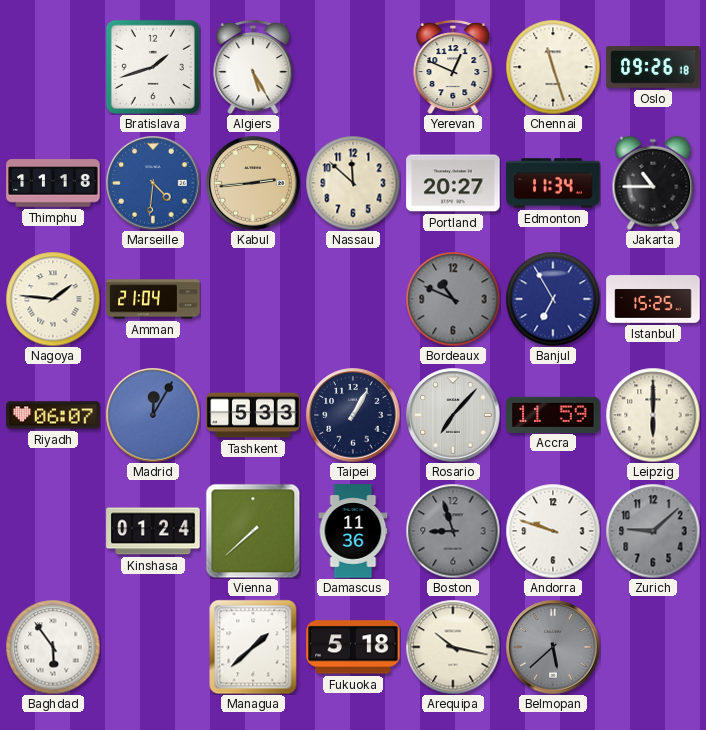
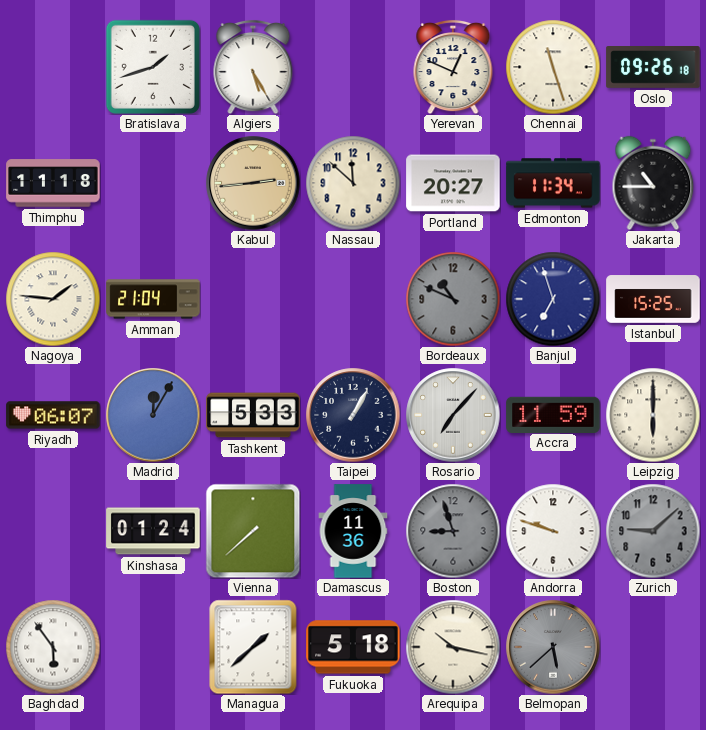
Marseille: 4:31 -> none
Banjul: 6:55 -> 6:57
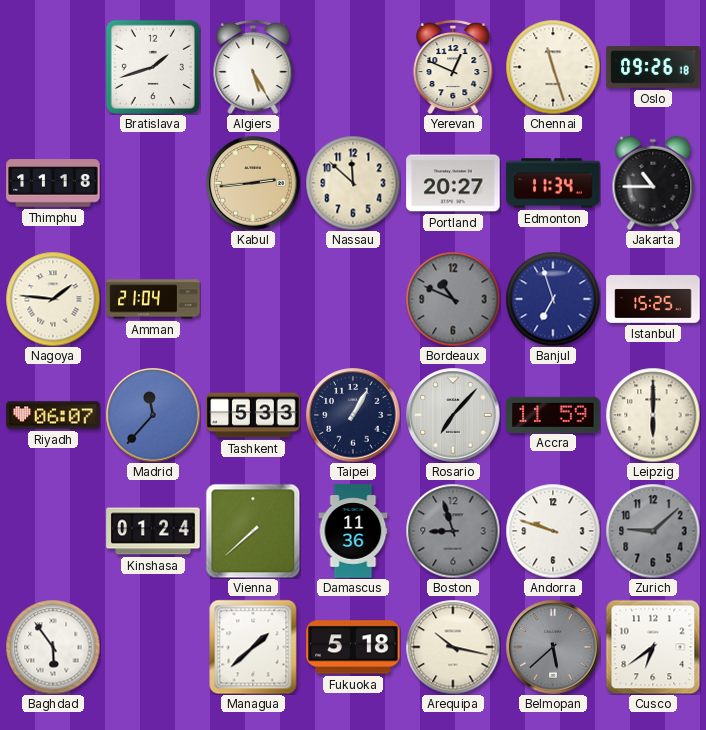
Madrid: 12:05 -> 11:37
Cusco: none -> 6:39
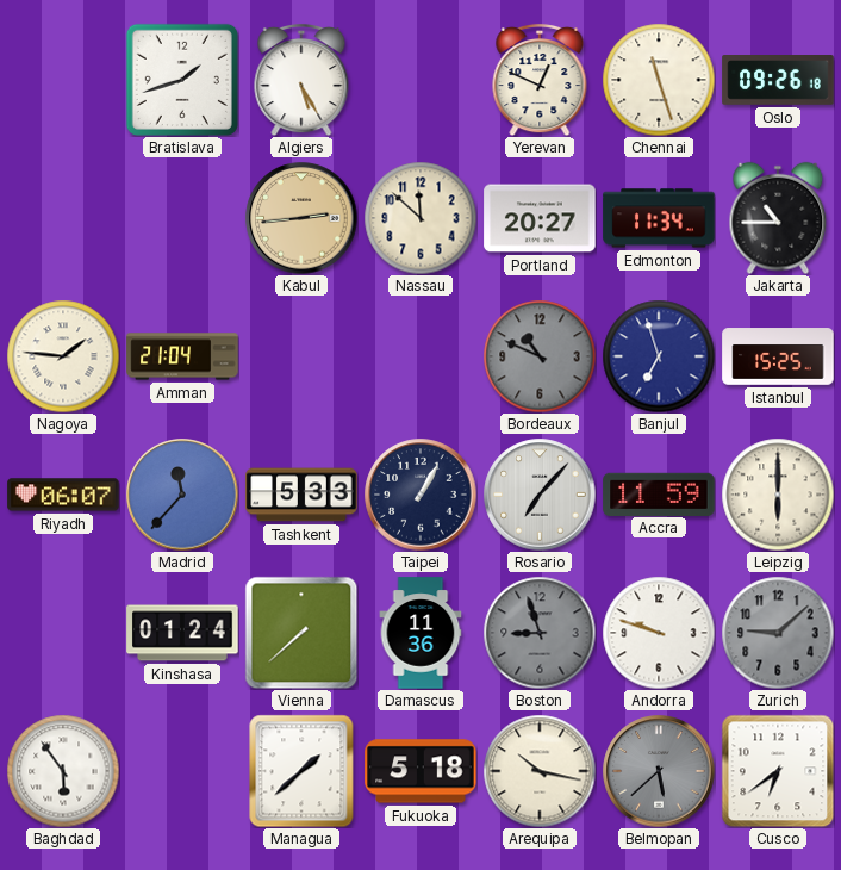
Thimphu: 11:18 -> none
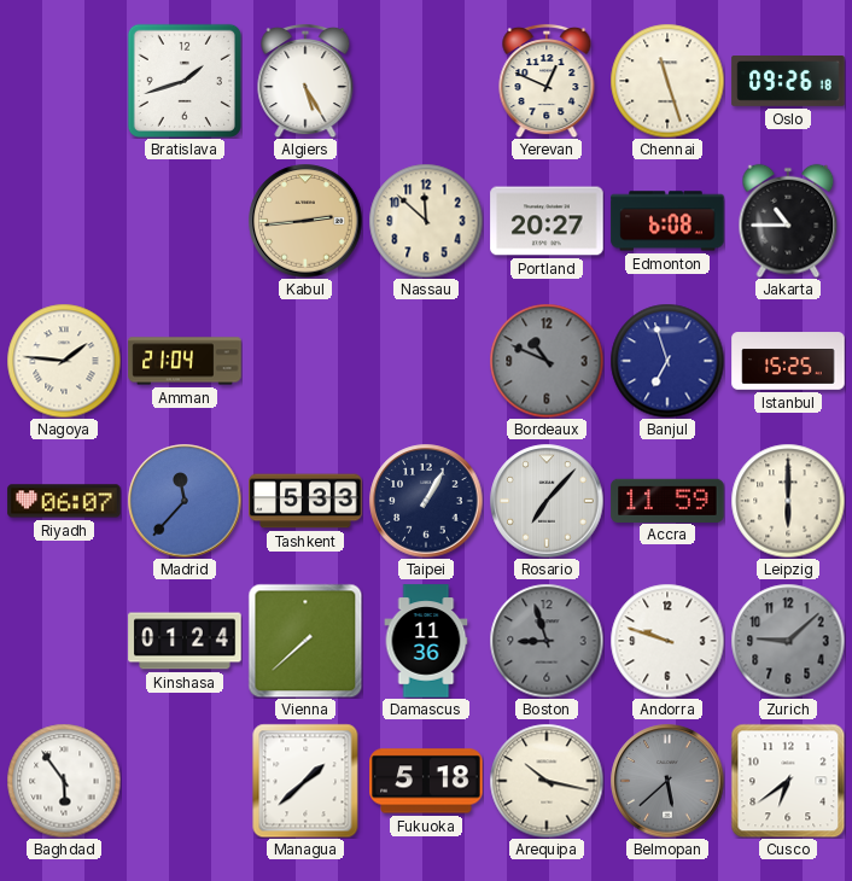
Edmonton: 11:34 -> 6:08
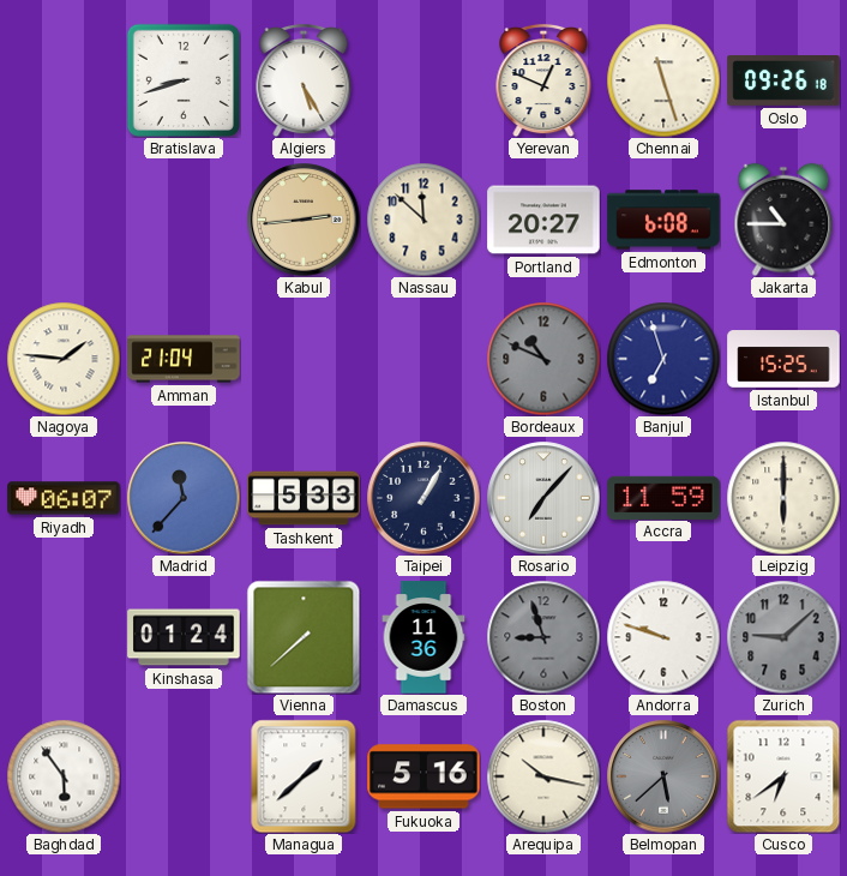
Bratislava: 1:42 -> 8:42
Fukuoka: 5:18 -> 5:16
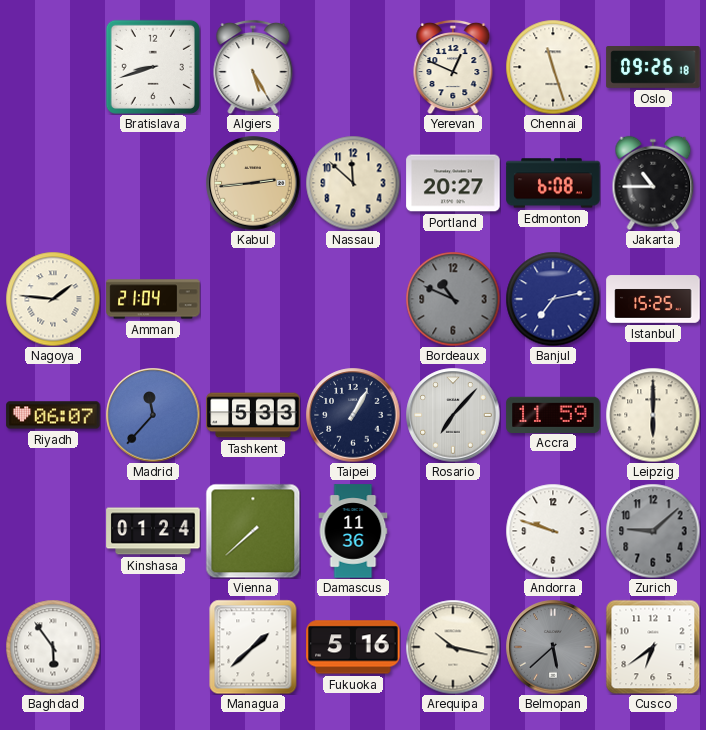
Banjul: 6:57 -> 7:13
Boston: 8:57 -> none
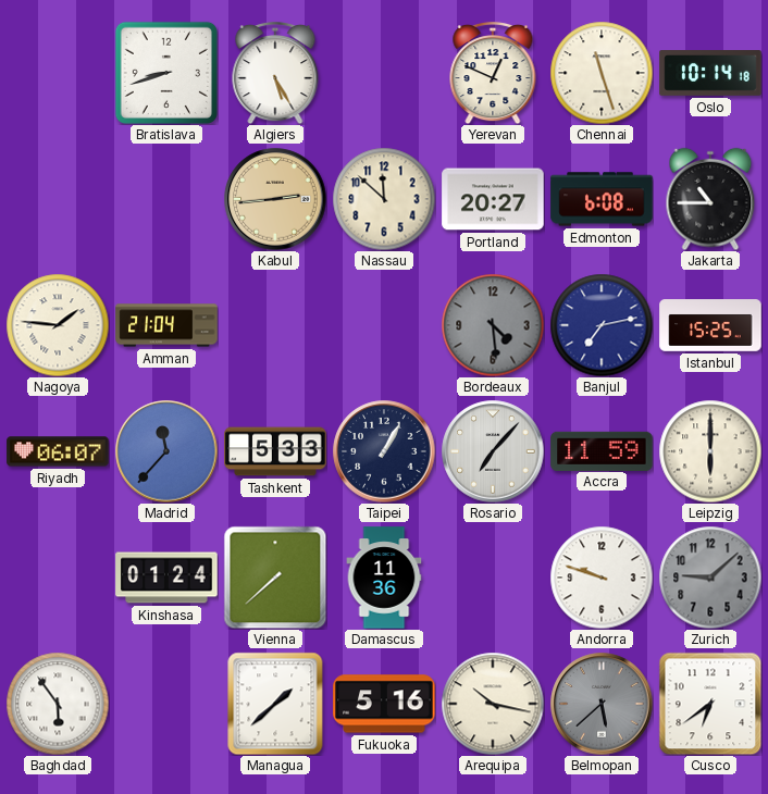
Oslo: 09:26 -> 10:14
Bordeaux: 10:49 -> 4:29
